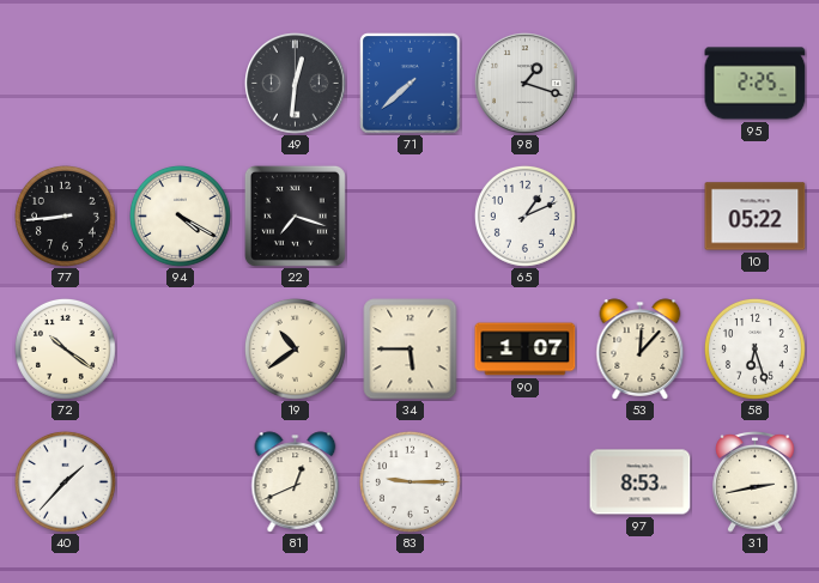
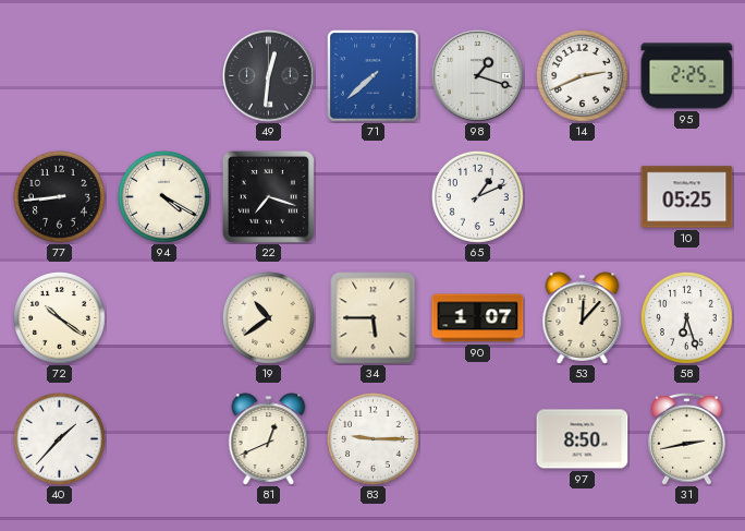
14: none -> 2:41
10: 05:22 -> 05:25
97: 8:53 -> 8:50
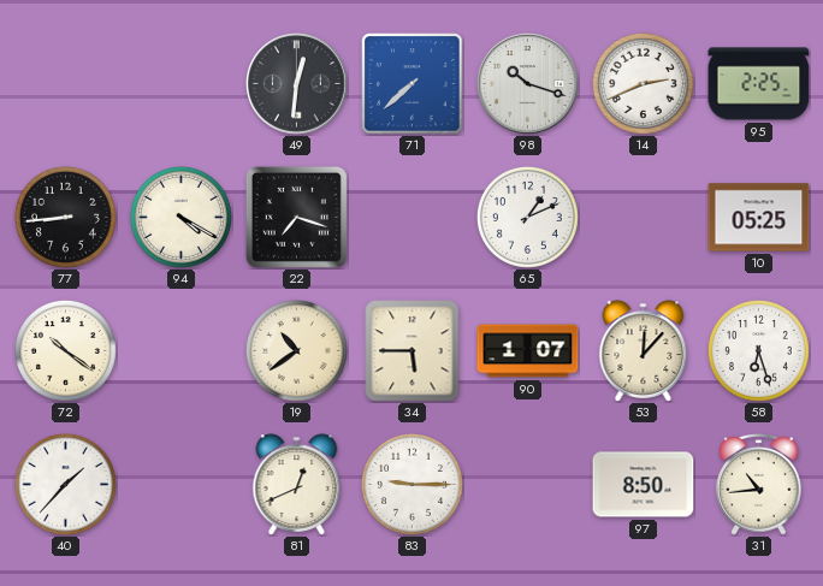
98: 1:18 -> 10:18
31: 2:43 -> 10:44
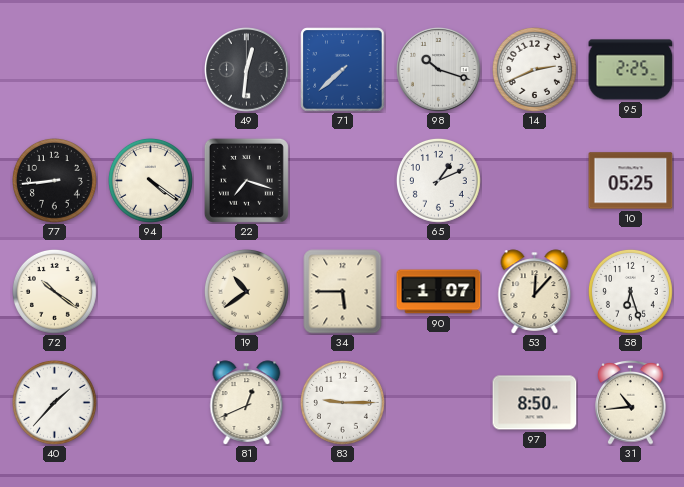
94: 4:20 -> 4:21
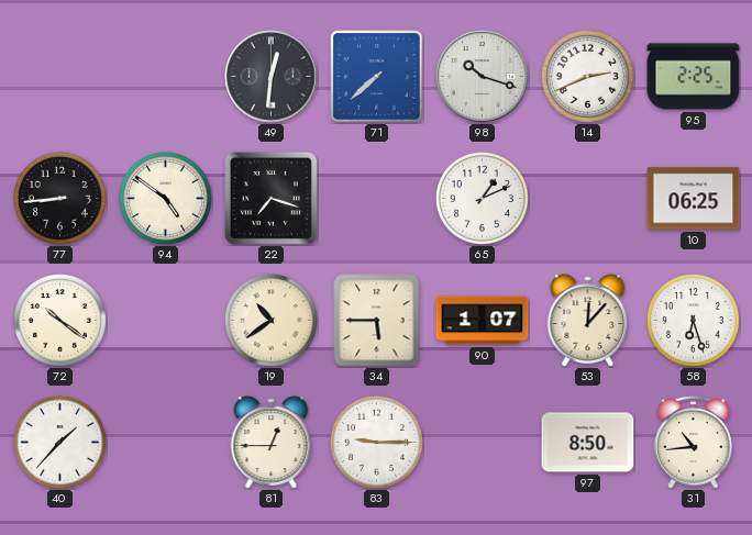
94: 4:21 -> 4:51
10: 05:25 -> 06:25
81: 12:41 -> 12:45
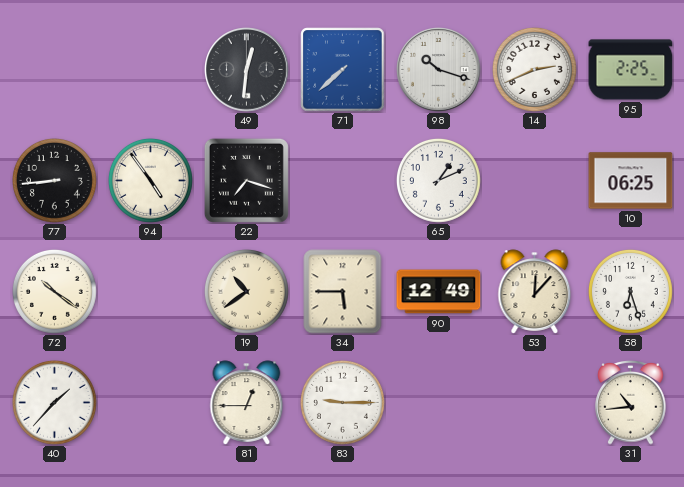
94: 4:51 -> 4:54
90: 1:07 -> 12:49
97: 8:50 -> none
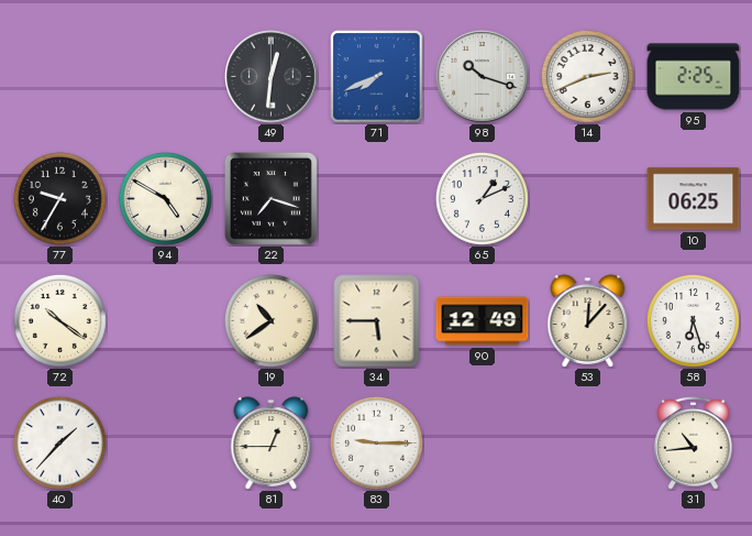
71: 7:38 -> 7:41
77: 8:44 -> 9:35
94: 4:54 -> 4:50
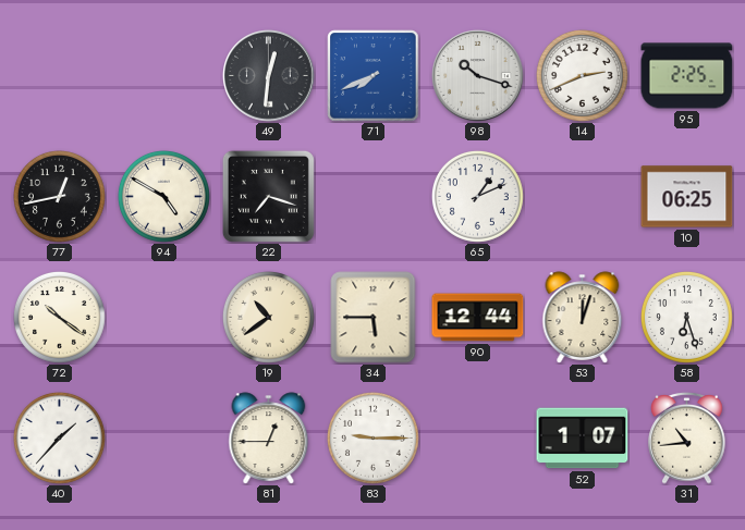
77: 9:35 -> 12:43
90: 12:49 -> 12:44
53: 12:07 -> 12:03
52: none -> 1:07
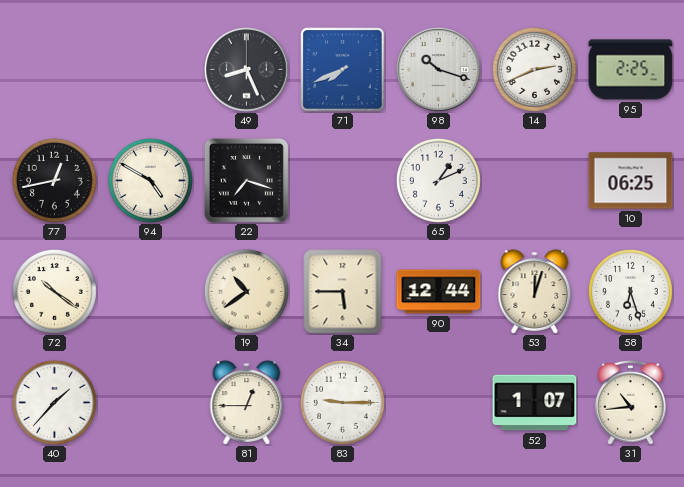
49: 12:31 -> 8:26
